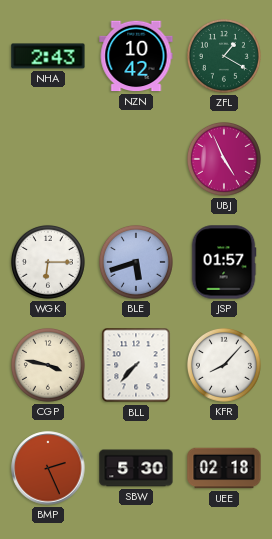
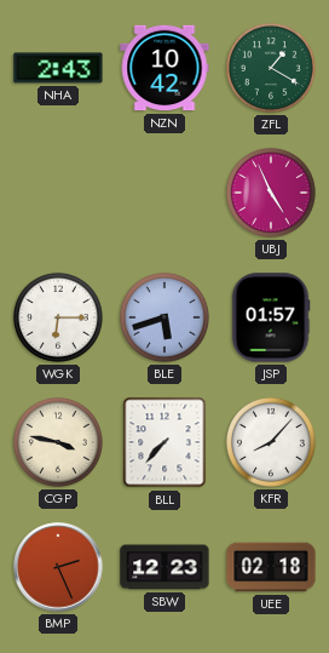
SBW: 5:30 -> 12:23
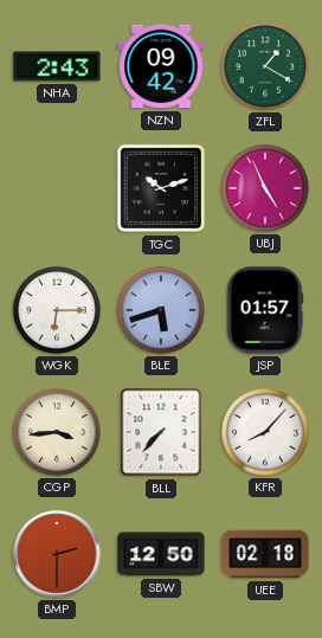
NZN: 10:42 -> 09:42
TGC: none -> 10:12
CGP: 3:47 -> 3:44
BMP: 2:26 -> 2:30
SBW: 12:23 -> 12:50
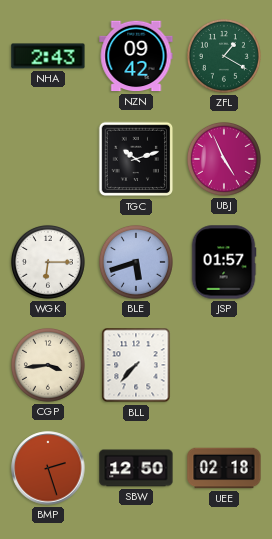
KFR: 8:07 -> none
BMP: 2:30 -> 2:27
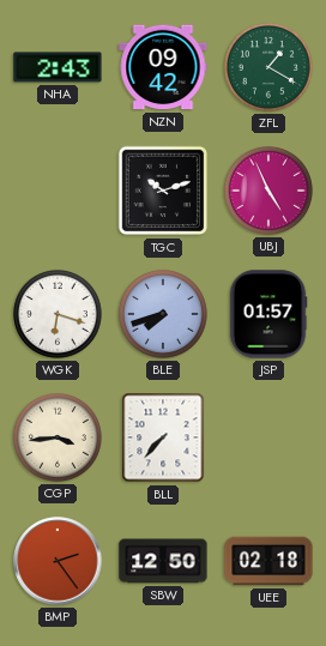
WGK: 6:15 -> 6:18
BLE: 5:42 -> 7:42
BMP: 2:27 -> 2:24
